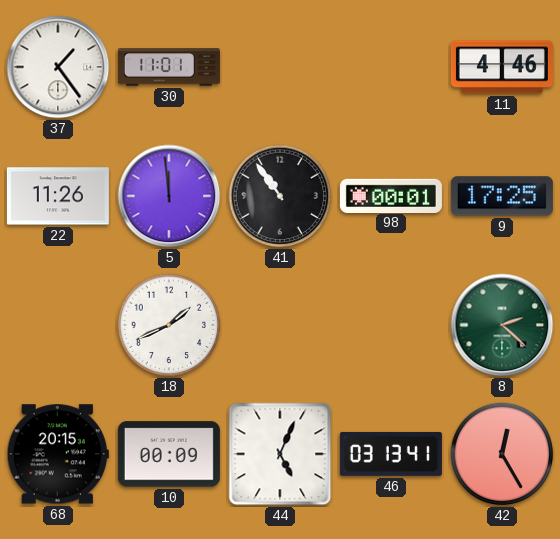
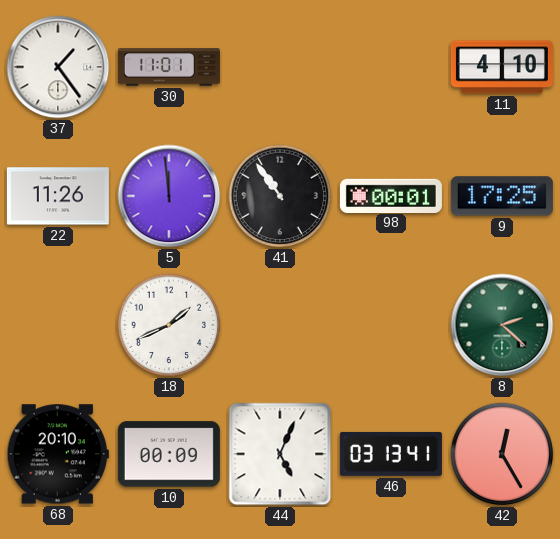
11: 4:46 -> 4:10
68: 20:15 -> 20:10
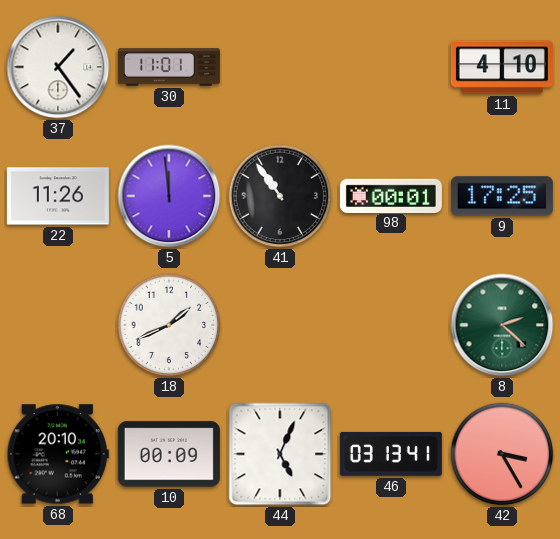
42: 12:25 -> 3:25
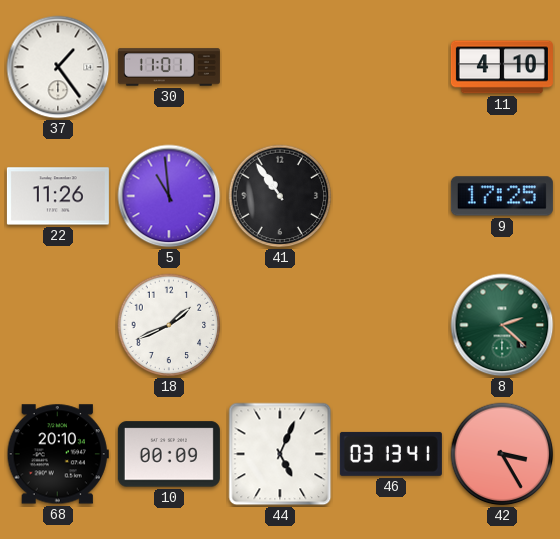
5: 11:59 -> 10:59
98: 00:01 -> none
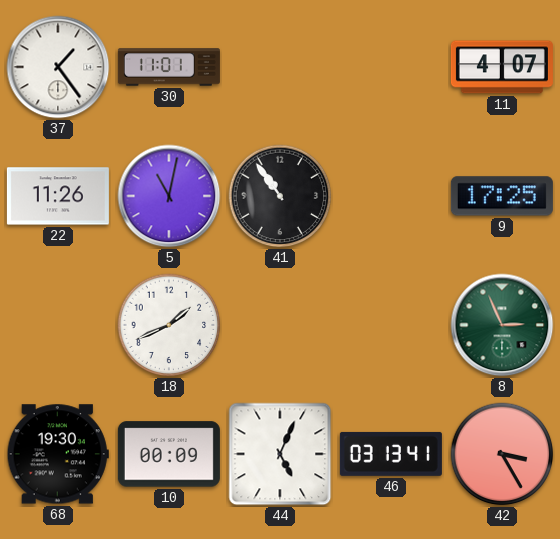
11: 4:10 -> 4:07
5: 10:59 -> 11:02
8: 2:22 -> 2:56
68: 20:10 -> 19:30
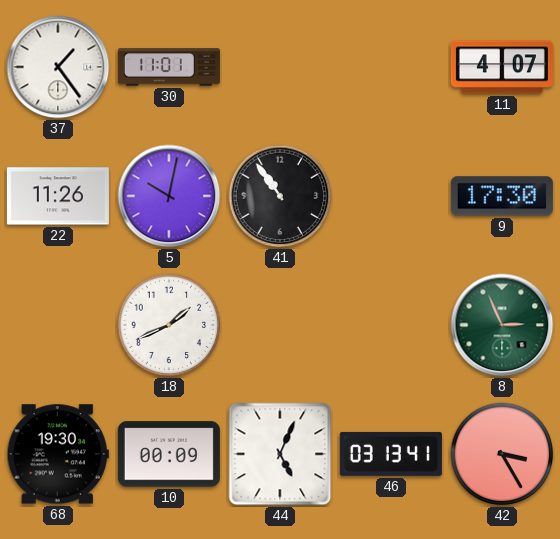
5: 11:02 -> 10:02
9: 17:25 -> 17:30
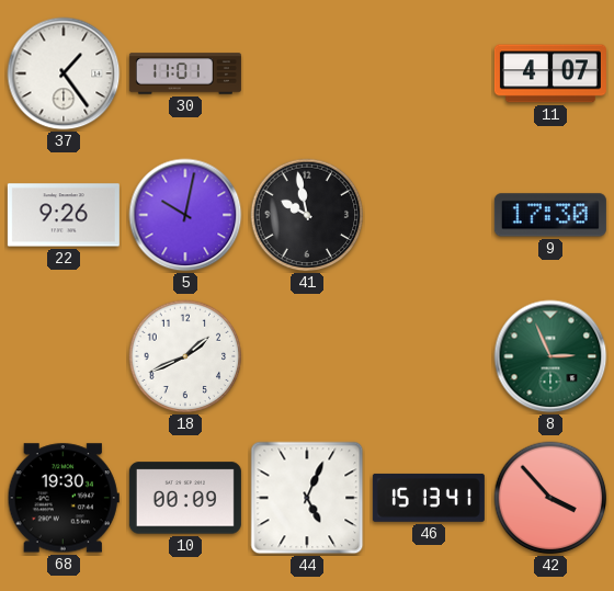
22: 11:26 -> 9:26
41: 10:54 -> 9:58
46: 03:13 -> 15:13
42: 3:25 -> 3:53
